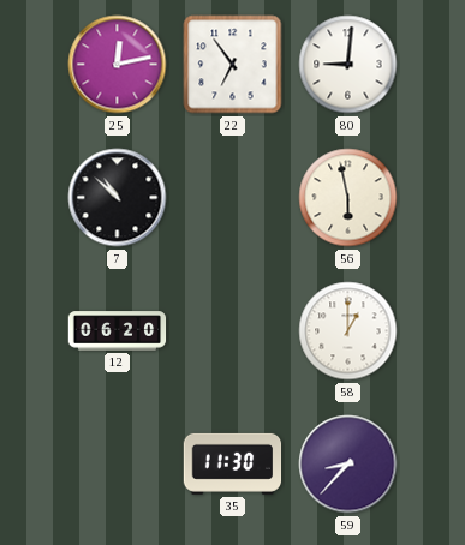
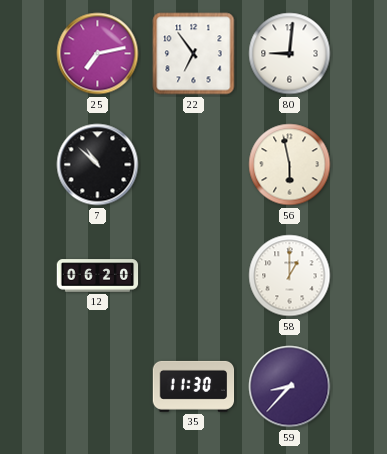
25: 12:13 -> 7:13
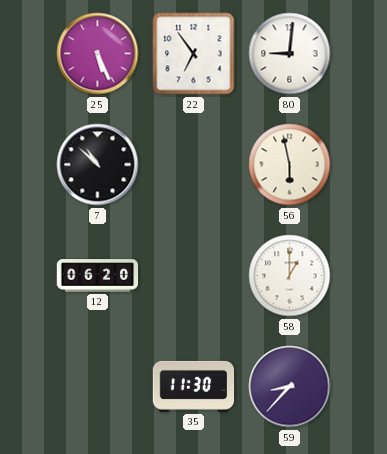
25: 7:13 -> 5:26
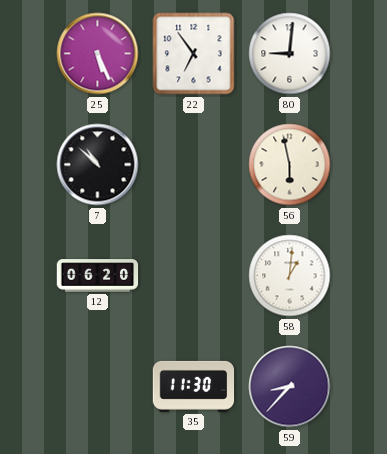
58: 1:00 -> 1:01
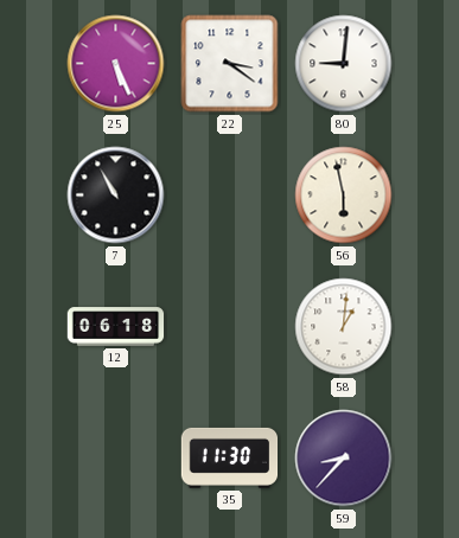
22: 6:54 -> 3:21
7: 10:52 -> 10:55
12: 06:20 -> 06:18
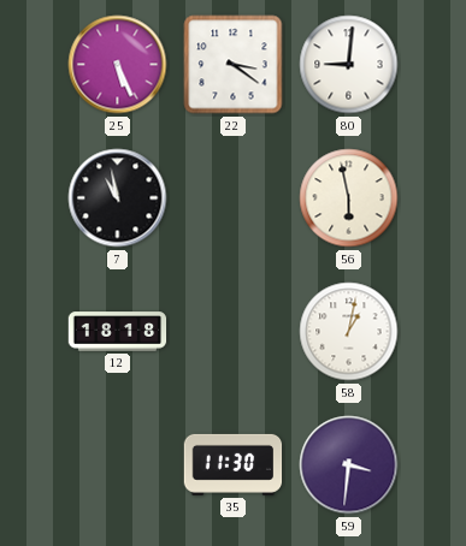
7: 10:55 -> 10:58
12: 06:18 -> 18:18
58: 1:01 -> 1:02
59: 8:37 -> 3:31
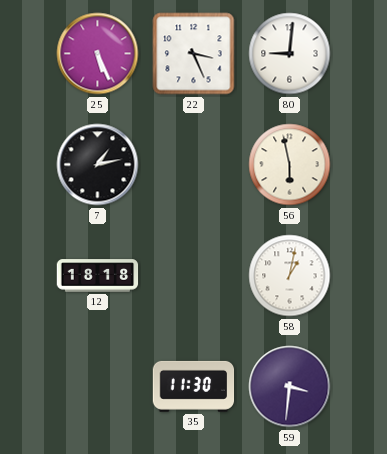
22: 3:21 -> 3:26
7: 10:58 -> 1:13
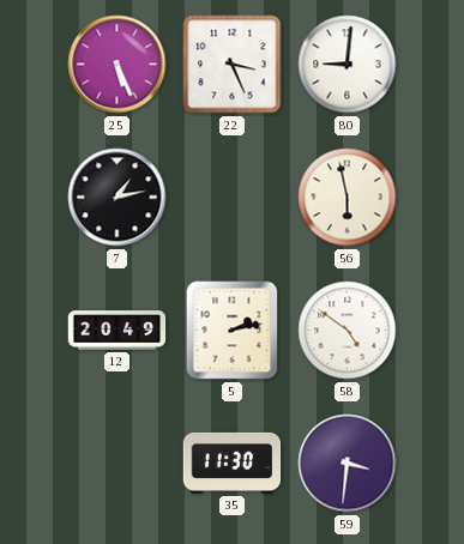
12: 18:18 -> 20:49
5: none -> 2:13
58: 1:02 -> 4:51
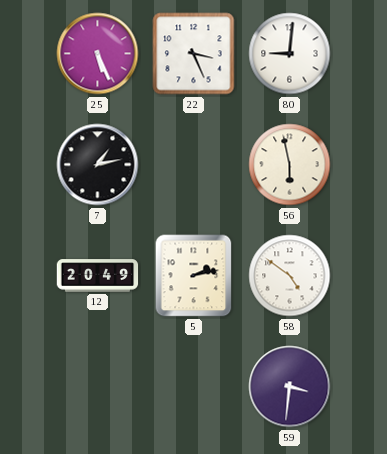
35: 11:30 -> none
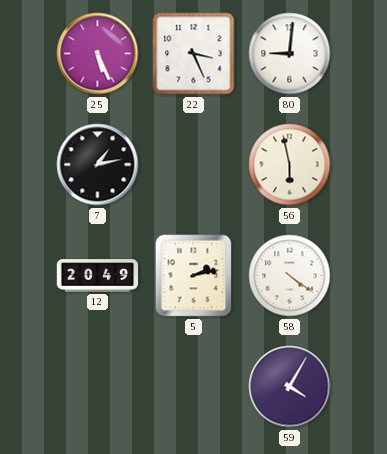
58: 4:51 -> 4:21
59: 3:31 -> 4:05
